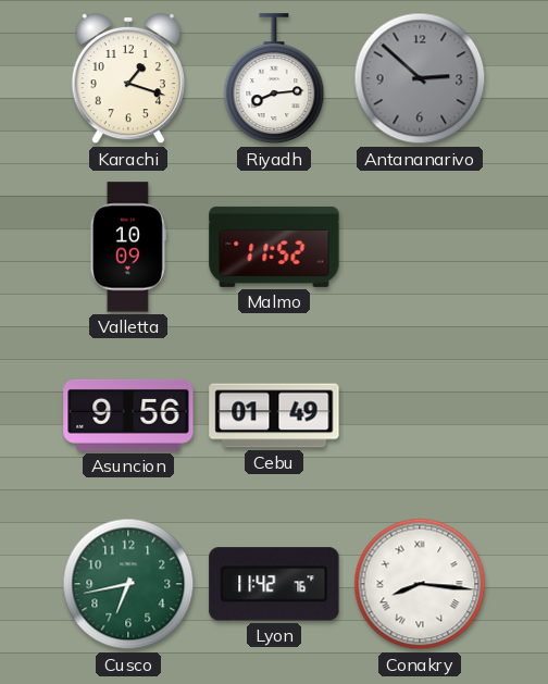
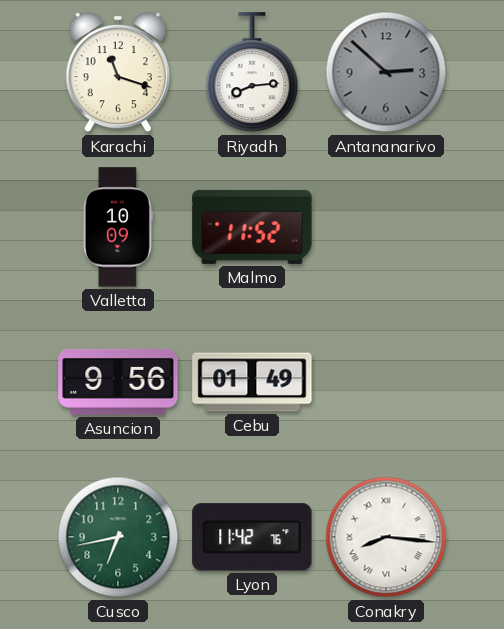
Karachi: 1:18 -> 11:18
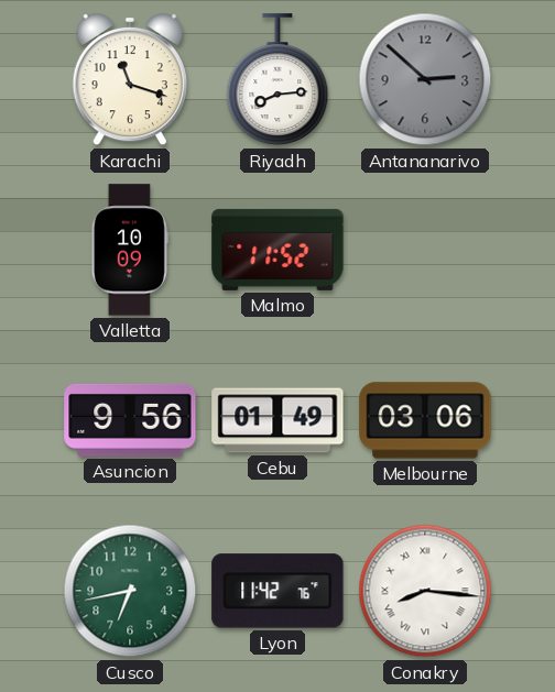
Melbourne: none -> 03:06
